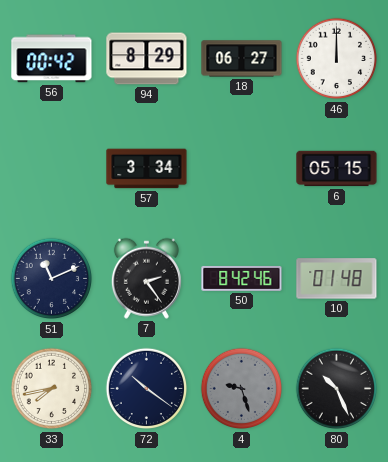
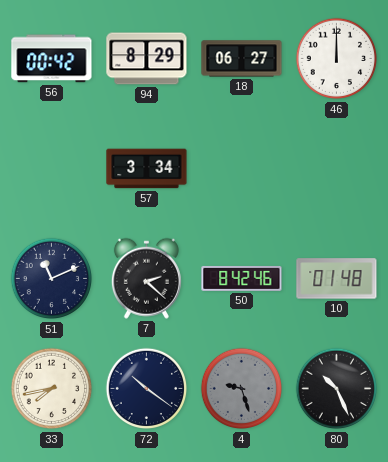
6: 05:15 -> none
7: 2:24 -> 2:22
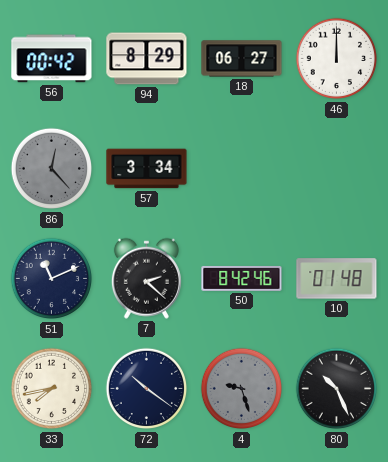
86: none -> 12:23
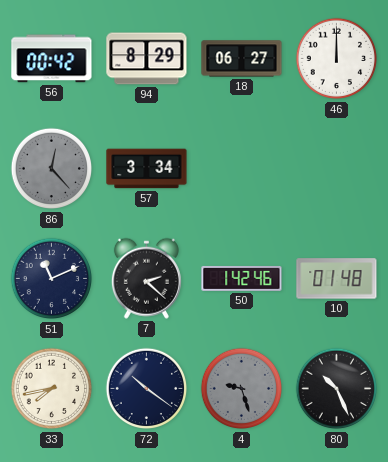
50: 8:42 -> 1:42
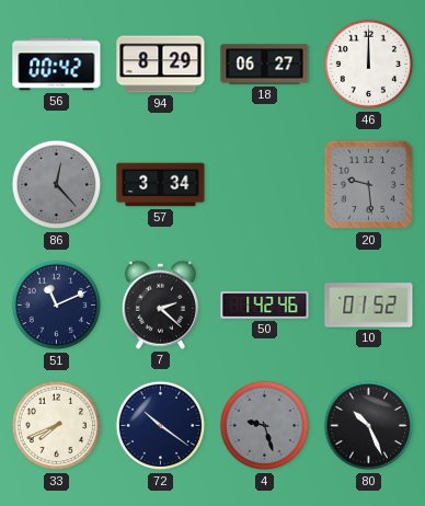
20: none -> 9:29
10: 01:48 -> 01:52
33: 7:43 -> 7:41
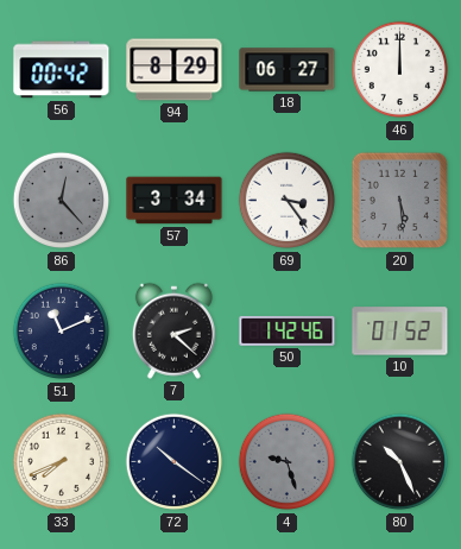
69: none -> 3:24
20: 9:29 -> 5:29
